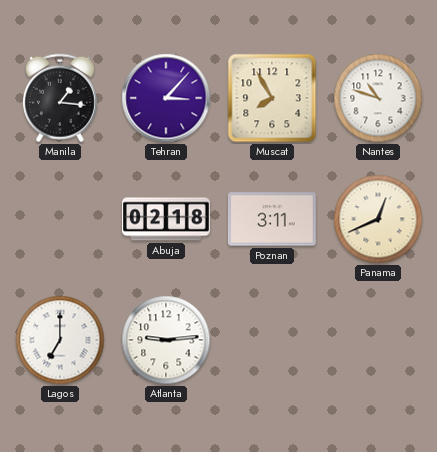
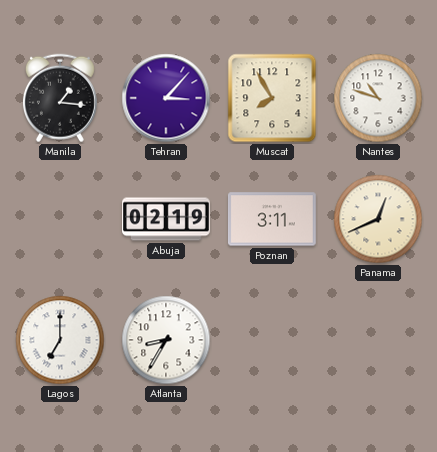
Abuja: 02:18 -> 02:19
Atlanta: 9:14 -> 8:35
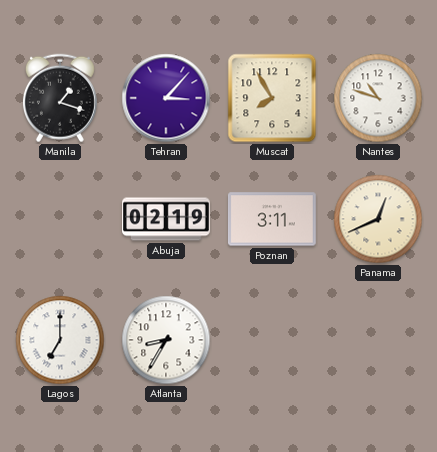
Manila: 1:16 -> 1:18
